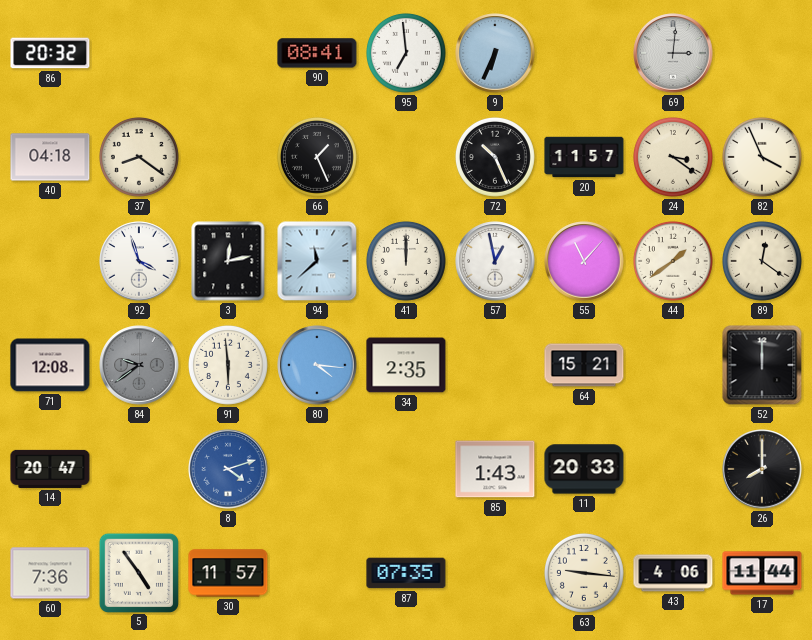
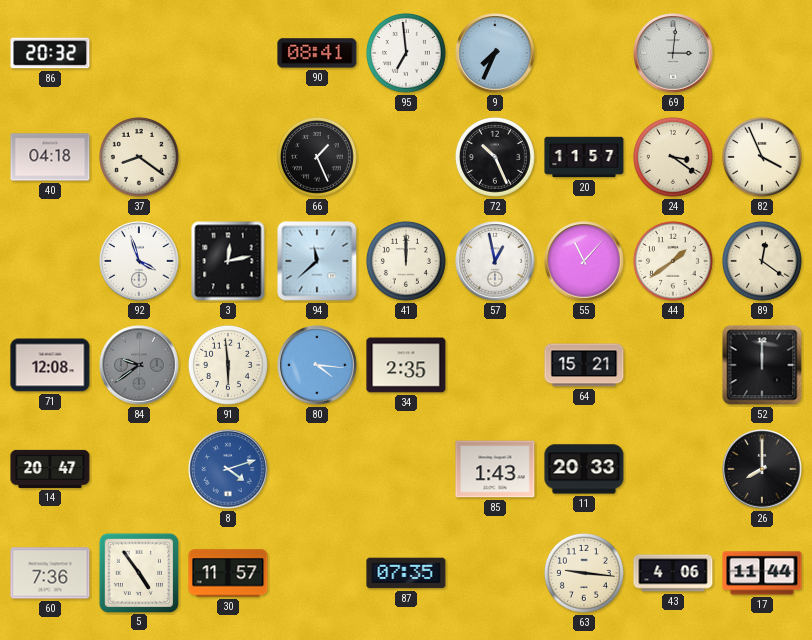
9: 6:34 -> 7:34
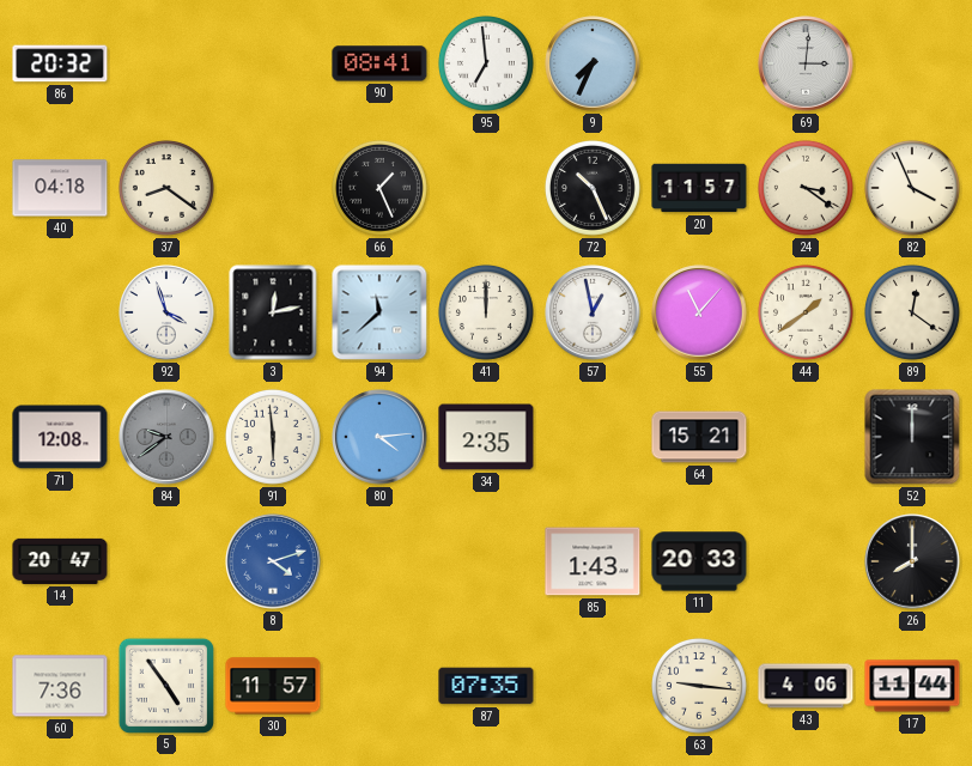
80: 4:16 -> 4:14
